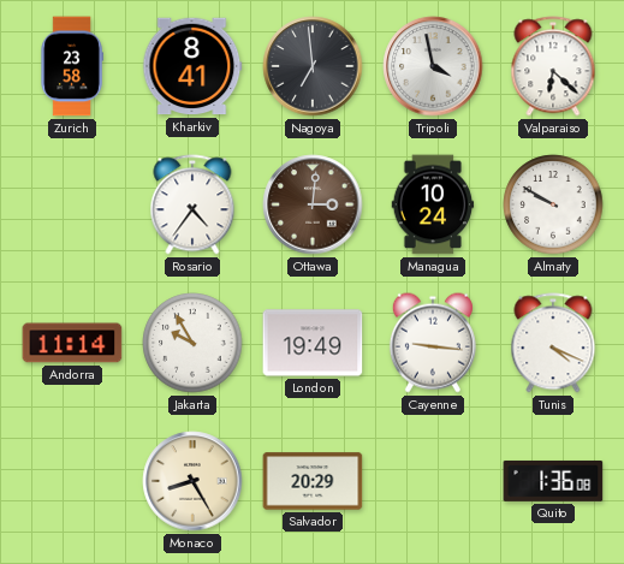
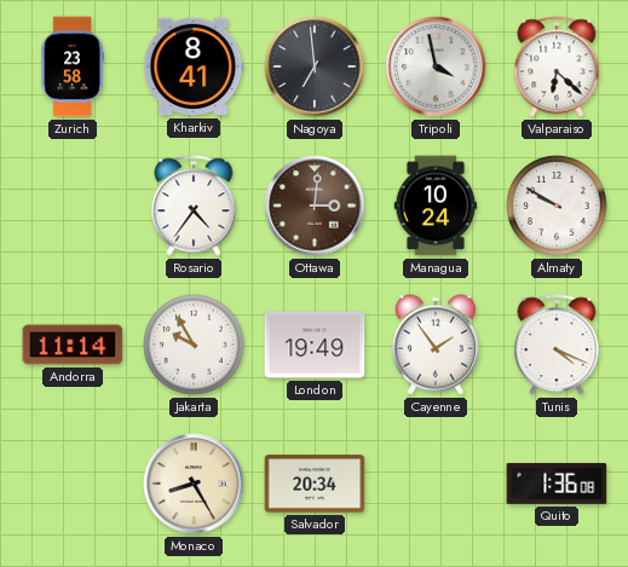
Cayenne: 9:16 -> 1:54
Salvador: 20:29 -> 20:34
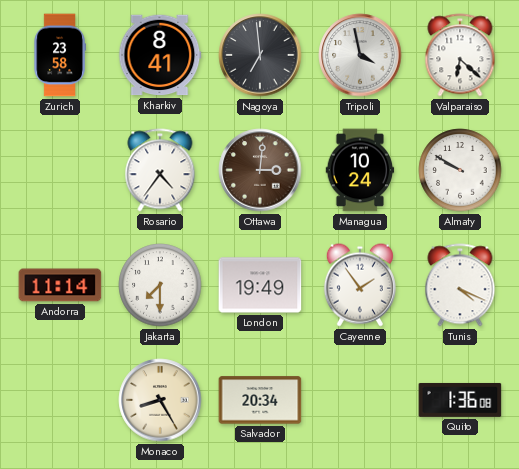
Jakarta: 9:55 -> 7:30
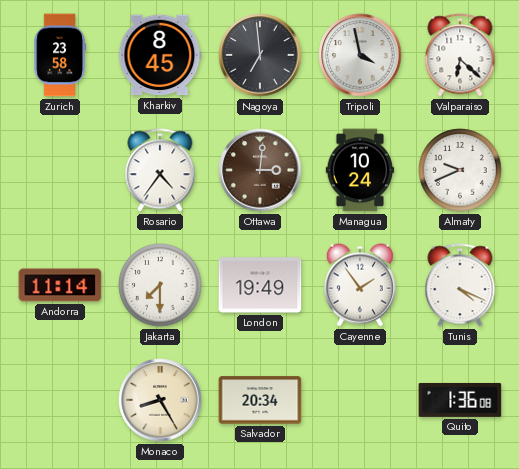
Kharkiv: 8:41 -> 8:45
Almaty: 9:50 -> 9:41
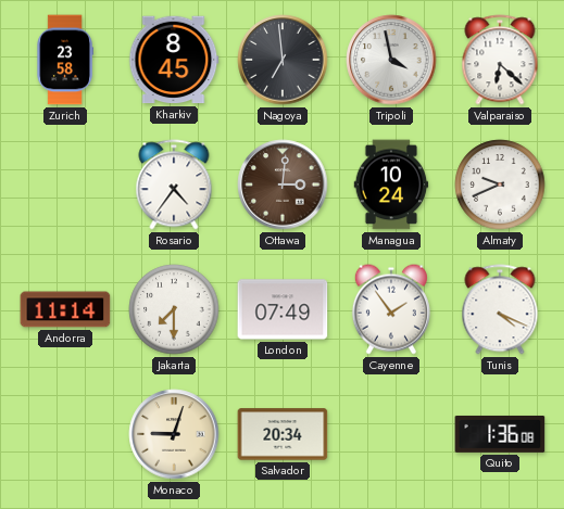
London: 19:49 -> 07:49
Monaco: 8:25 -> 9:03
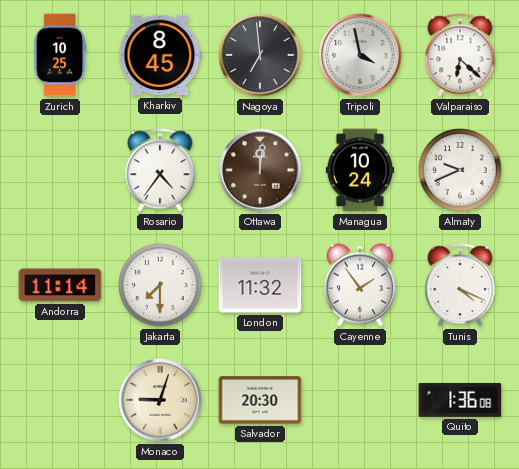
Zurich: 23:58 -> 10:25
Ottawa: 3:01 -> 12:01
London: 07:49 -> 11:32
Salvador: 20:34 -> 20:30
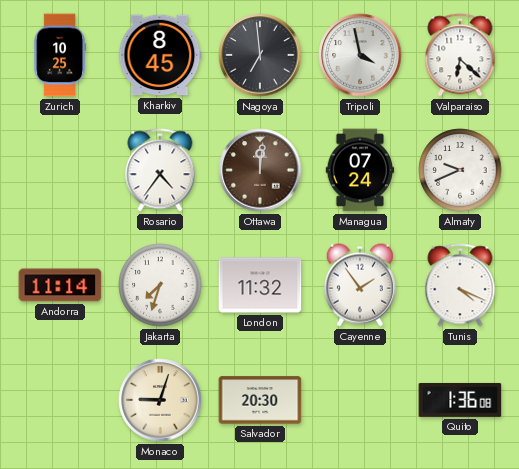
Managua: 10:24 -> 07:24
Jakarta: 7:30 -> 7:33
